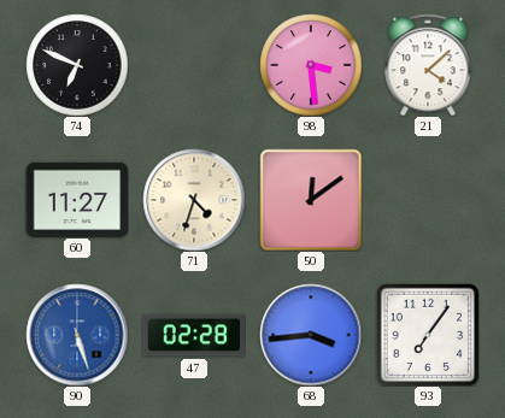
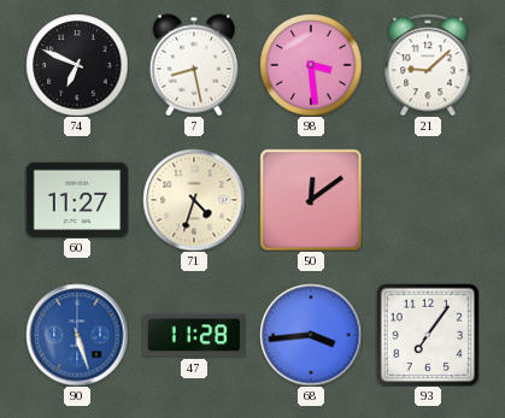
7: none -> 8:28
21: 4:08 -> 9:08
47: 02:28 -> 11:28
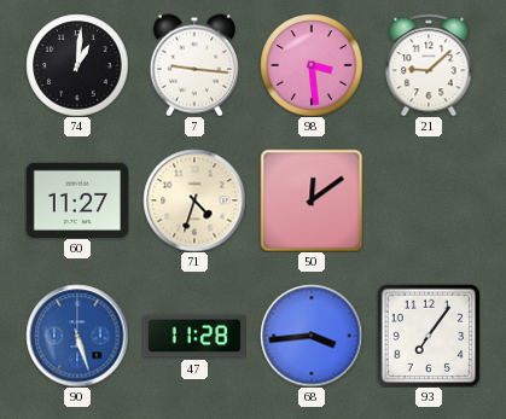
74: 6:49 -> 1:01
7: 8:28 -> 9:16
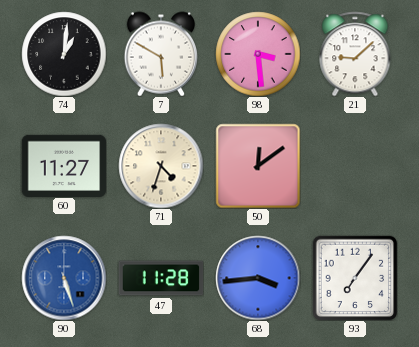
7: 9:16 -> 5:50
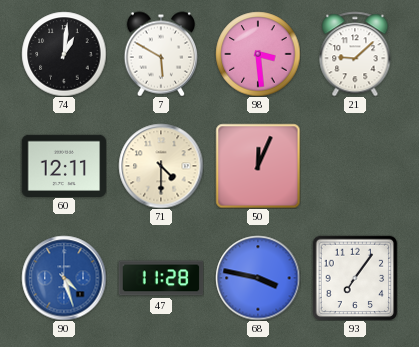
60: 11:27 -> 12:11
71: 4:33 -> 4:30
50: 12:09 -> 12:04
90: 5:27 -> 4:27
68: 3:44 -> 3:47
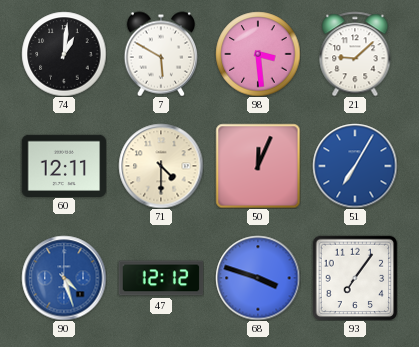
51: none -> 7:05
47: 11:28 -> 12:12
68: 3:47 -> 3:48
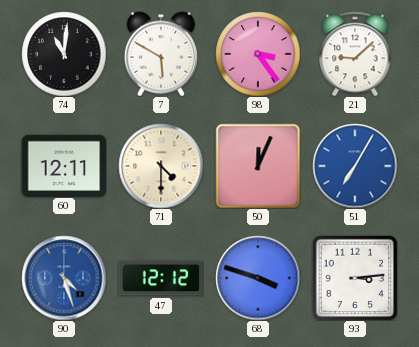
74: 1:01 -> 11:01
98: 3:29 -> 3:24
93: 7:06 -> 3:14
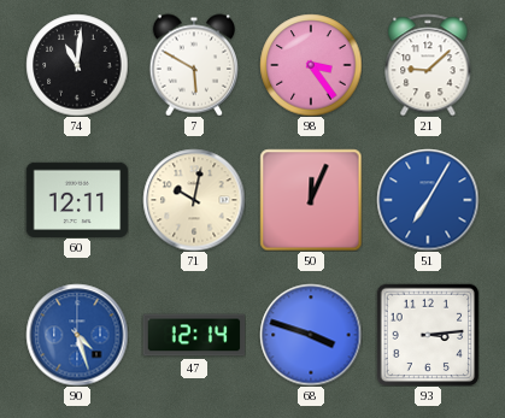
71: 4:30 -> 10:02
47: 12:12 -> 12:14
